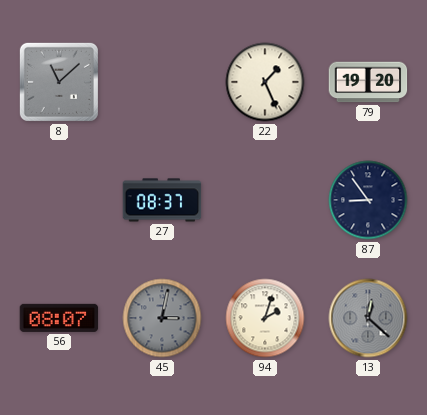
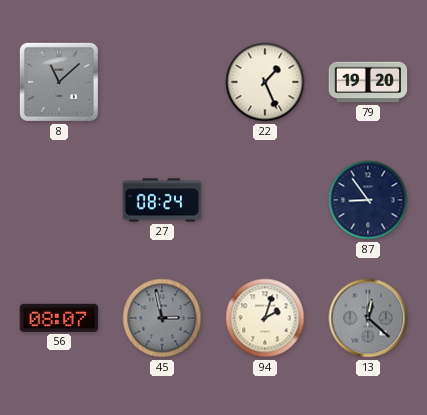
27: 08:37 -> 08:24
45: 3:02 -> 2:58
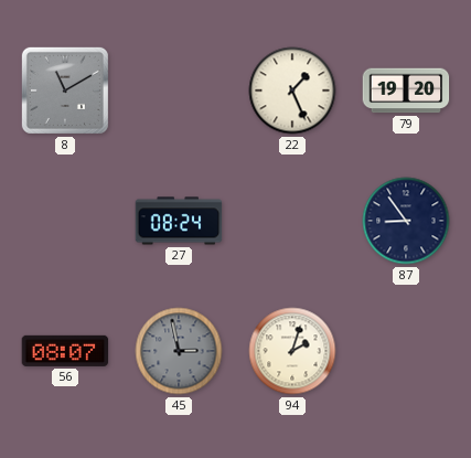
8: 11:08 -> 11:10
13: 12:22 -> none
